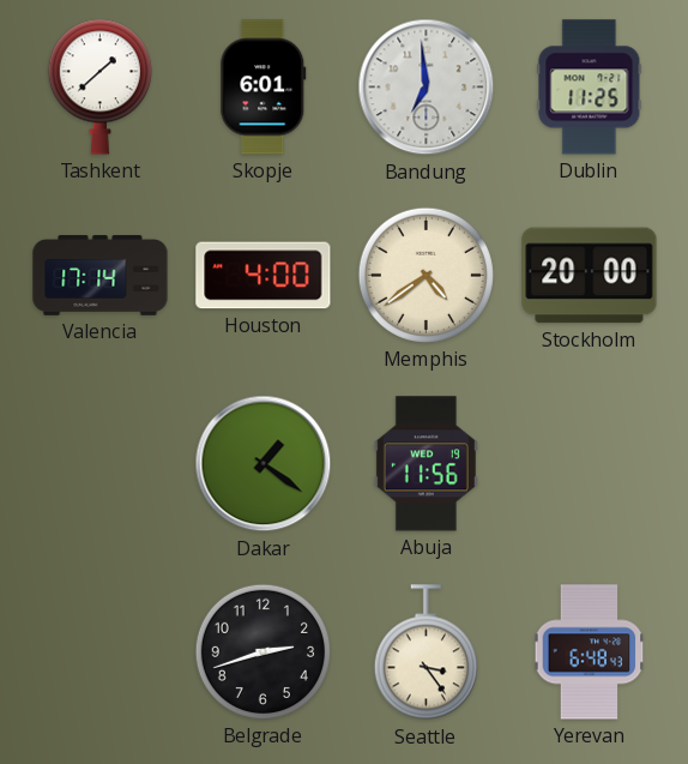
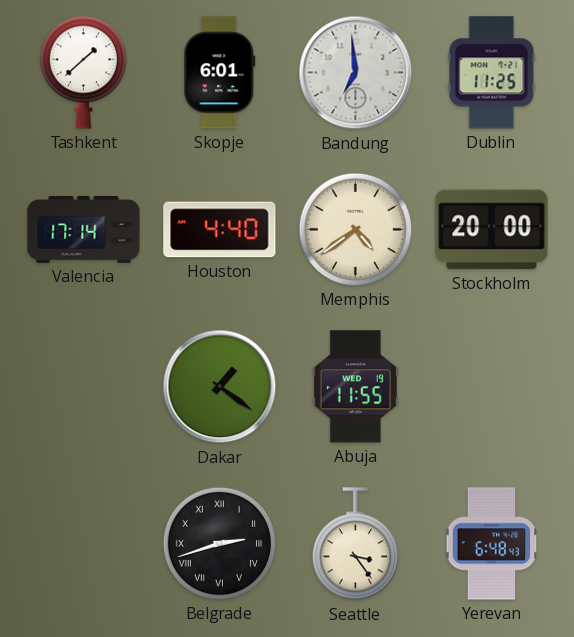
Houston: 4:00 -> 4:40
Abuja: 11:56 -> 11:55
Belgrade numerals: Arabic -> Roman
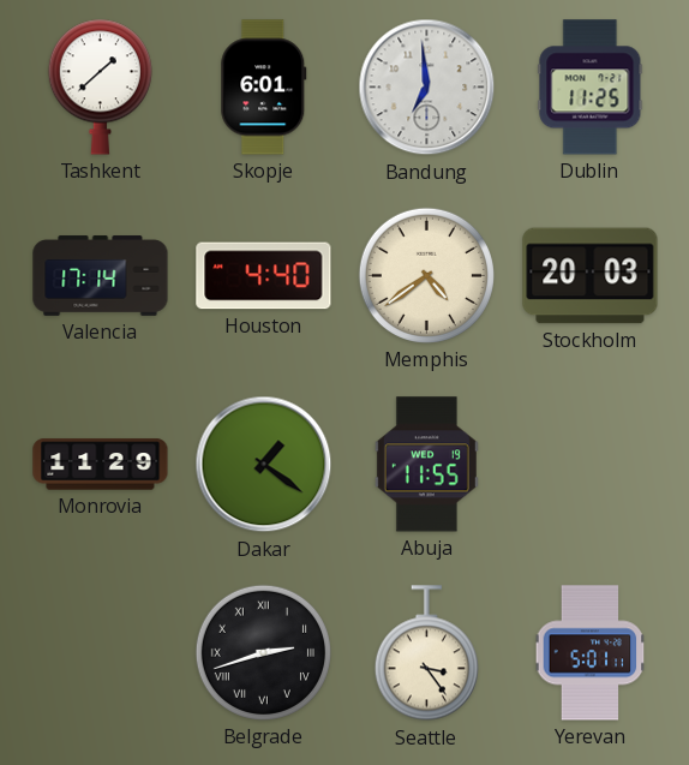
Stockholm: 20:00 -> 20:03
Monrovia: none -> 11:29
Yerevan: 6:48 -> 5:01
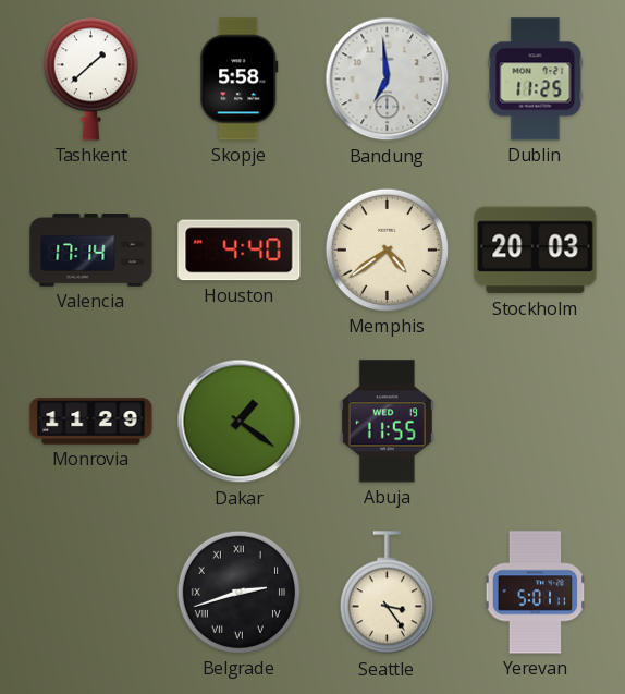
Skopje: 6:01 -> 5:58
